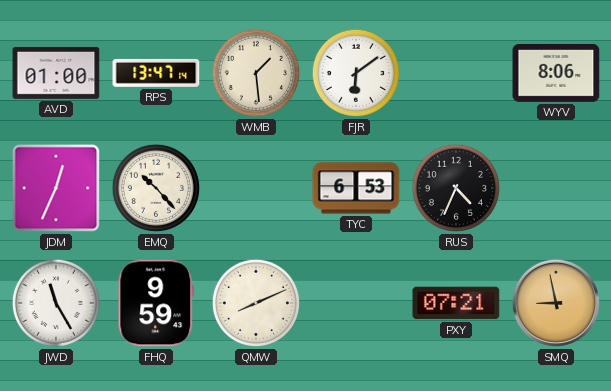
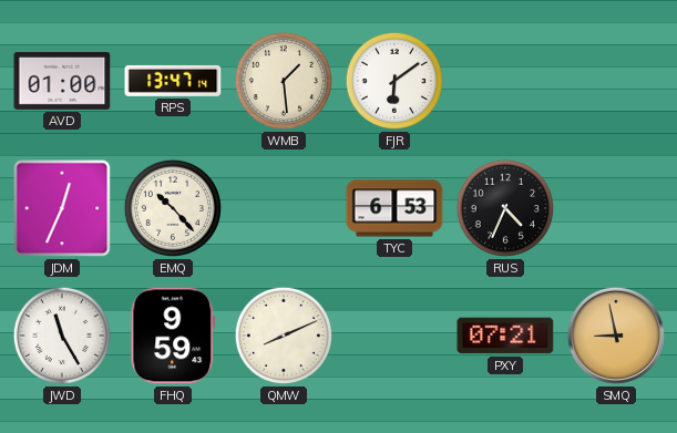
WYV: 8:06 -> none
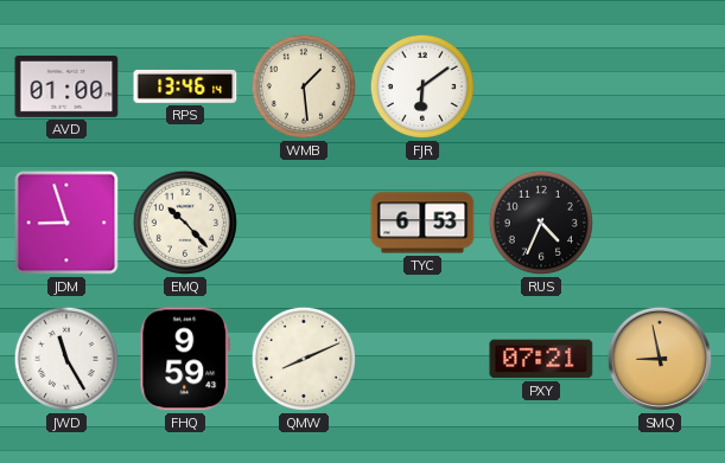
RPS: 13:47 -> 13:46
JDM: 12:34 -> 8:57
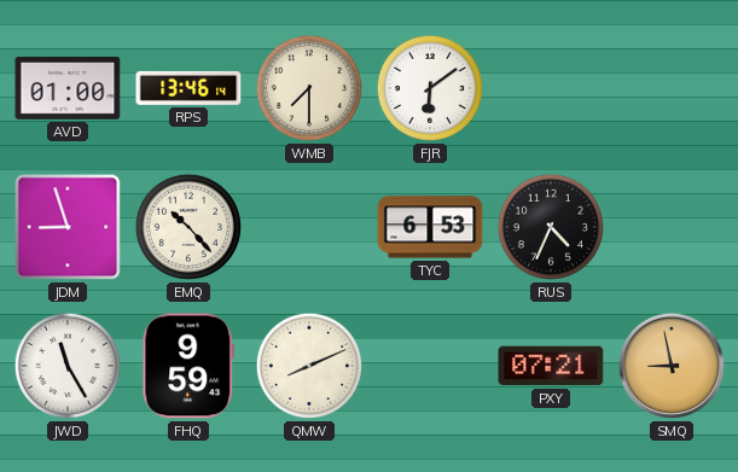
WMB: 1:29 -> 7:30
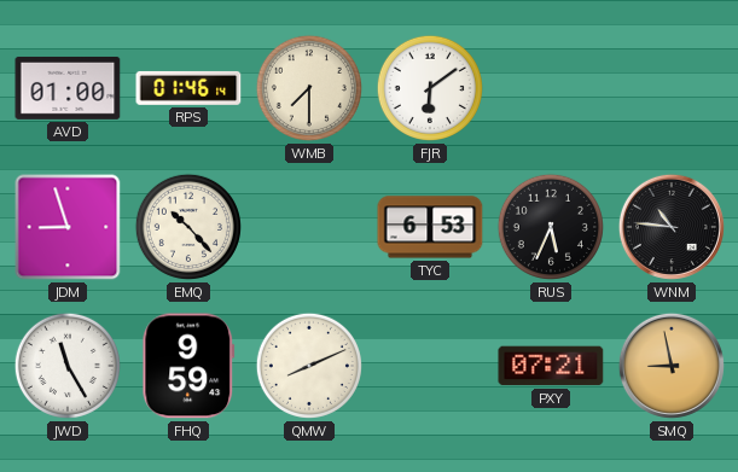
RPS: 13:46 -> 01:46
RUS: 4:34 -> 5:34
WNM: none -> 10:46
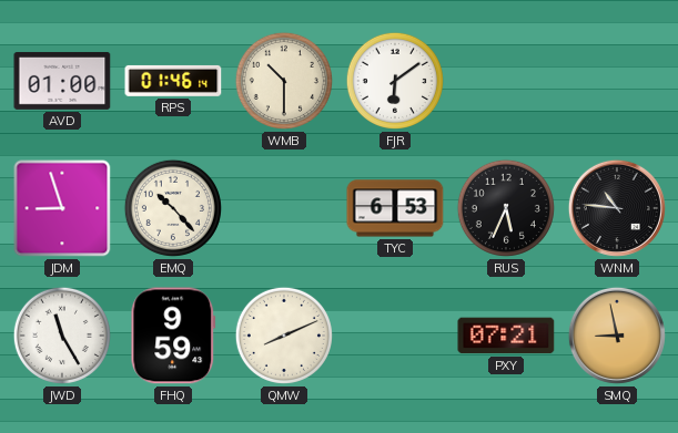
WMB: 7:30 -> 10:30
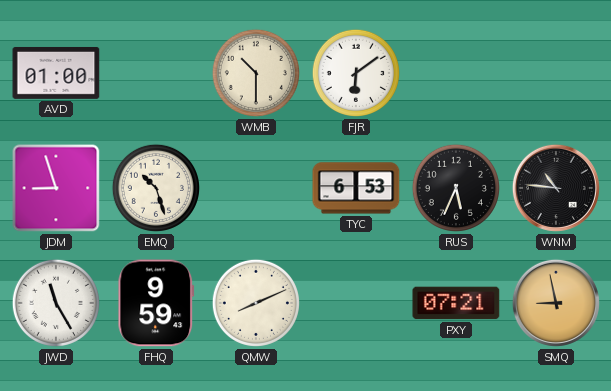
RPS: 01:46 -> none
EMQ: 10:23 -> 10:27
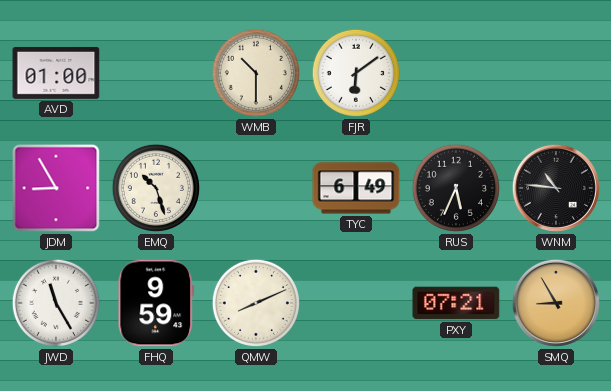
JDM: 8:57 -> 8:55
TYC: 6:53 -> 6:49
SMQ: 8:58 -> 8:55
